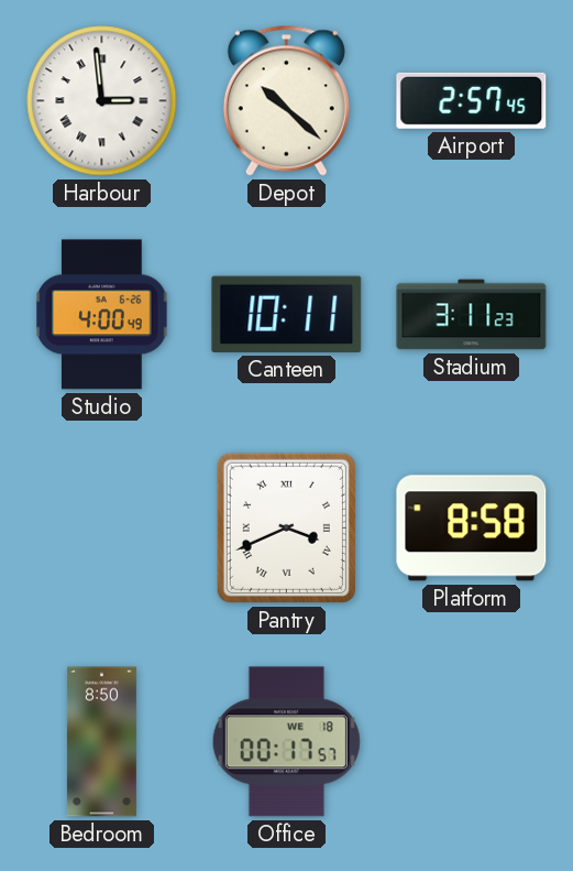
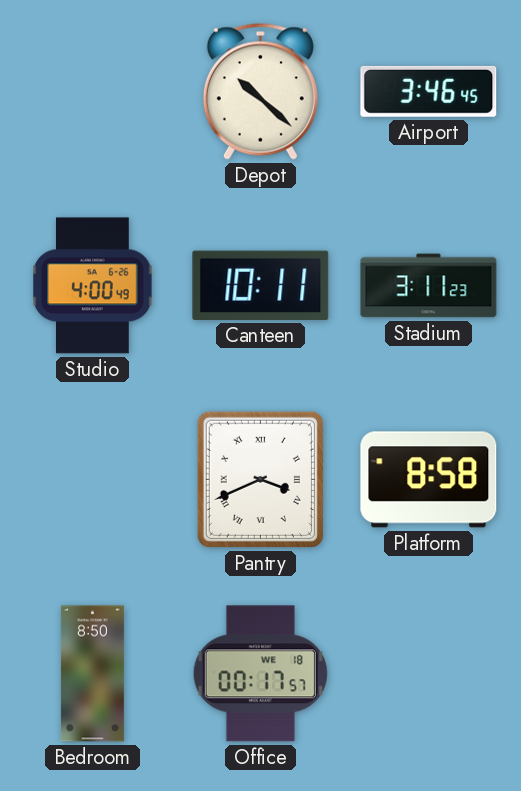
Harbour: 2:59 -> none
Airport: 2:57 -> 3:46
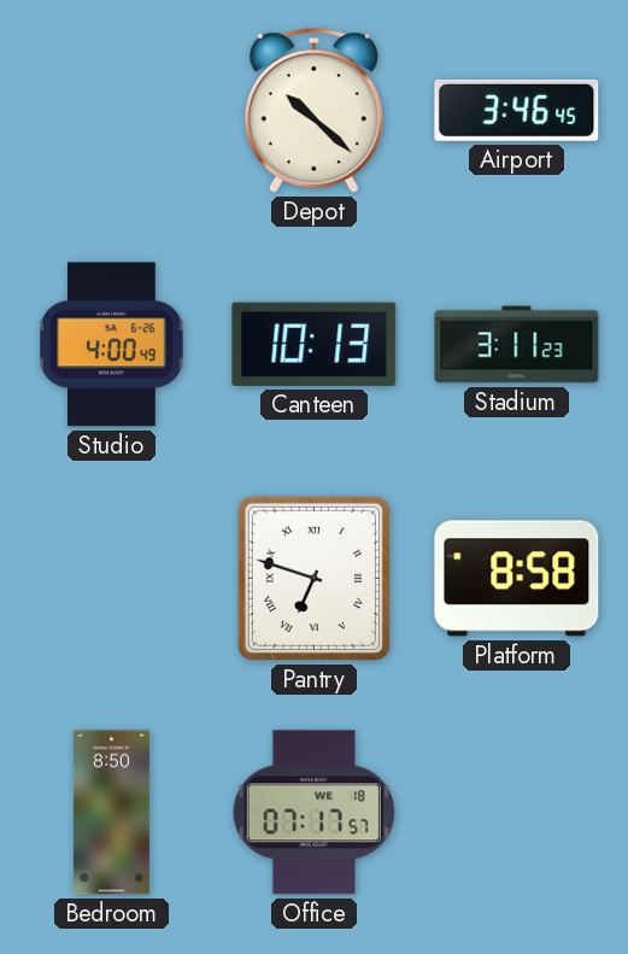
Canteen: 10:11 -> 10:13
Pantry: 3:41 -> 6:48
Office: 00:17 -> 07:17
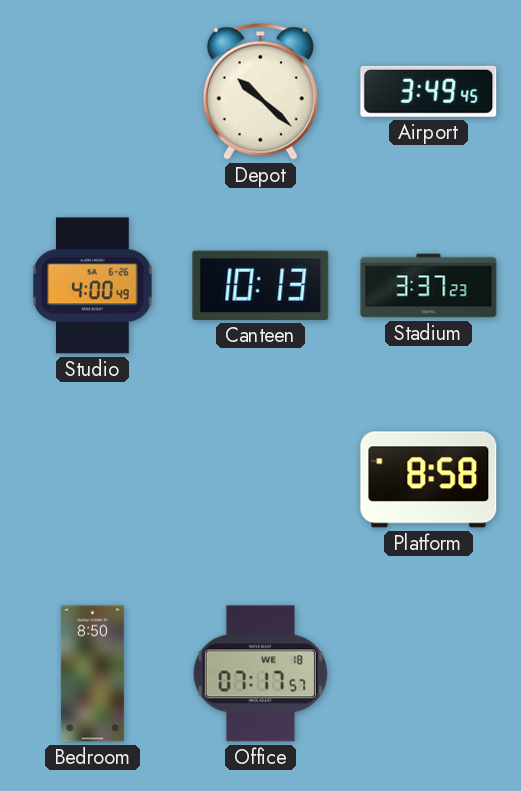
Airport: 3:46 -> 3:49
Stadium: 3:11 -> 3:37
Pantry: 6:48 -> none
